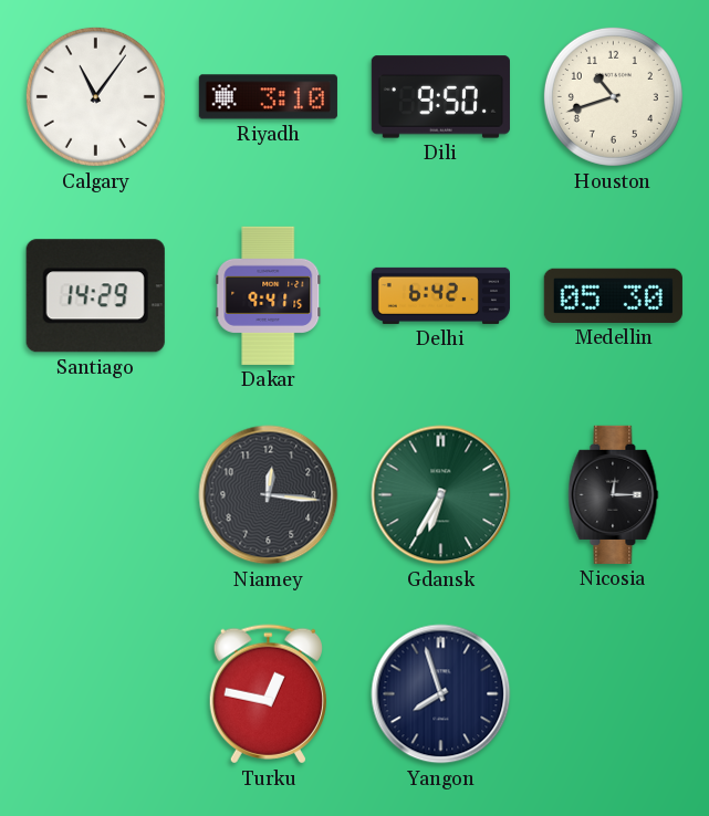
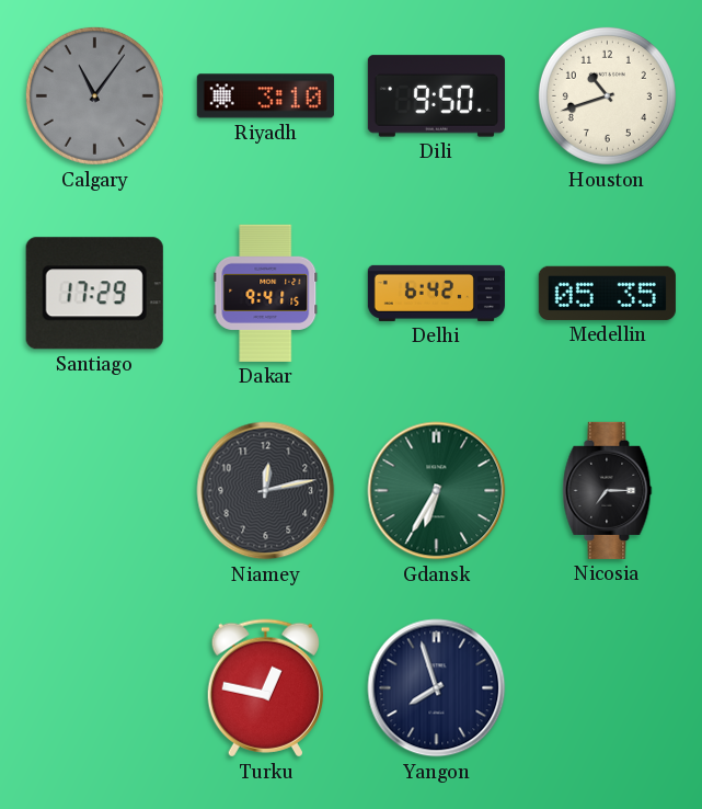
Calgary dial: white -> grey
Santiago: 14:29 -> 17:29
Medellin: 05:30 -> 05:35
Niamey: 12:16 -> 12:13
Nicosia: 12:15 -> 7:15
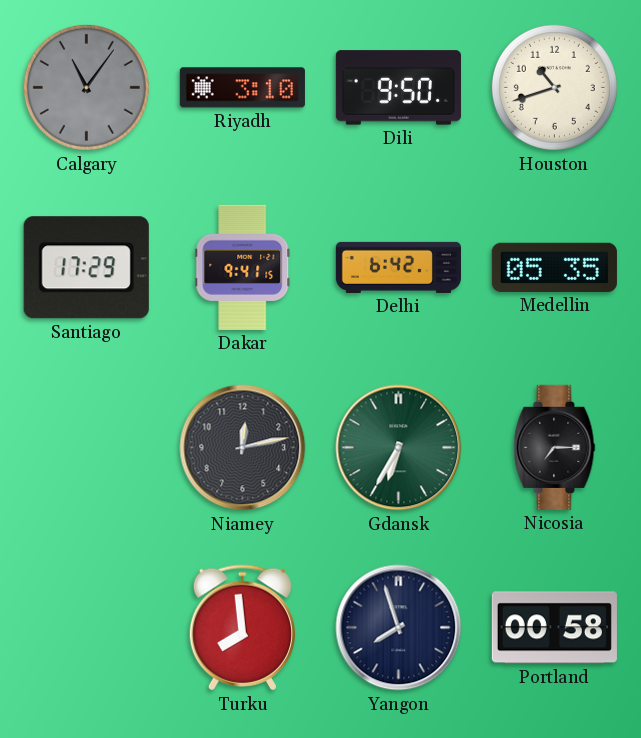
Turku: 12:47 -> 7:59
Portland: none -> 00:58
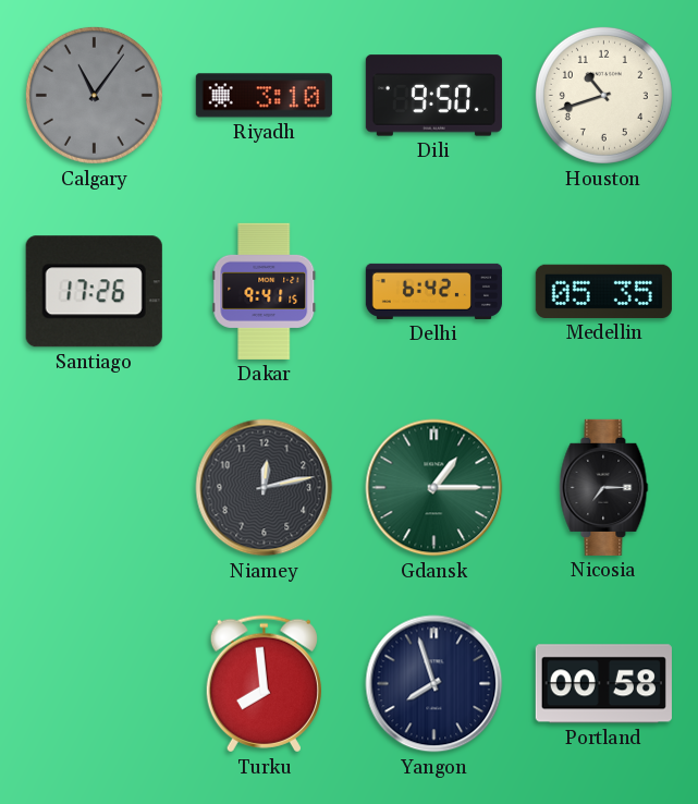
Santiago: 17:29 -> 17:26
Gdansk: 6:35 -> 1:15
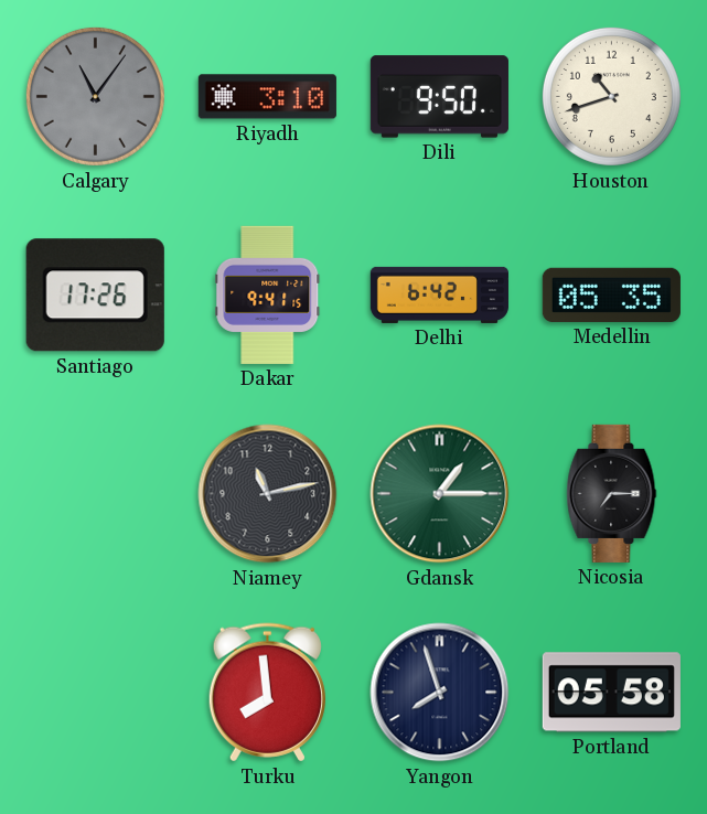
Niamey: 12:13 -> 11:13
Portland: 00:58 -> 05:58
